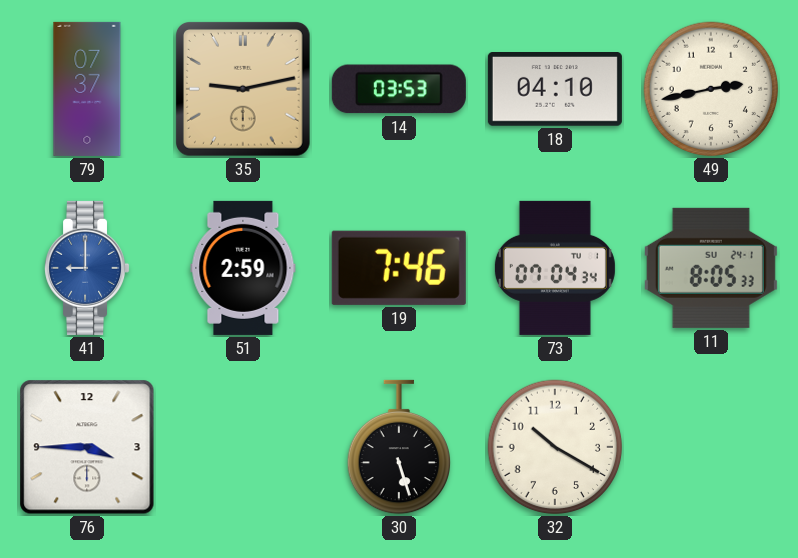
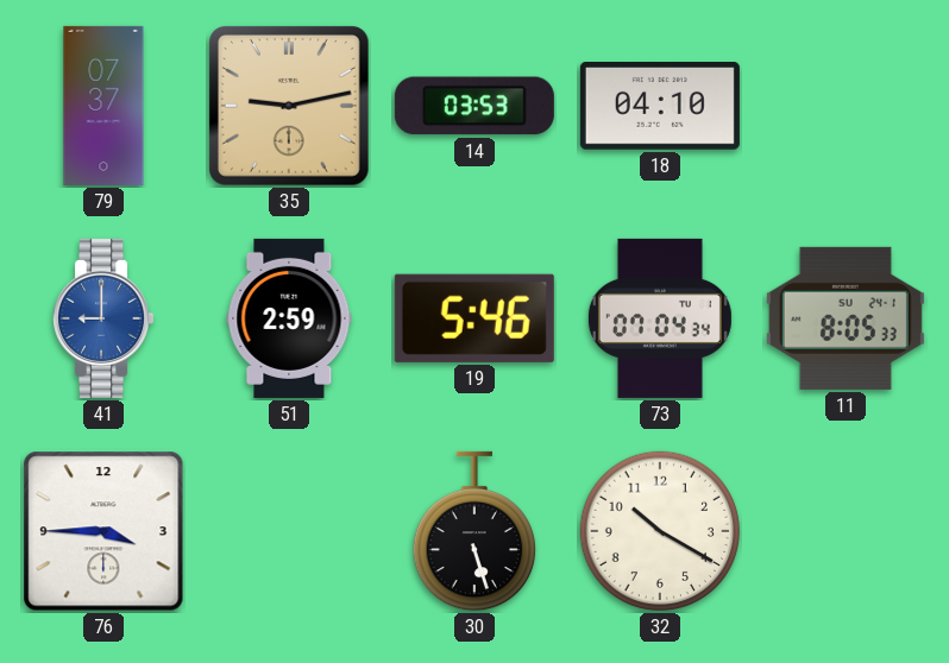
49: 2:43 -> none
19: 7:46 -> 5:46
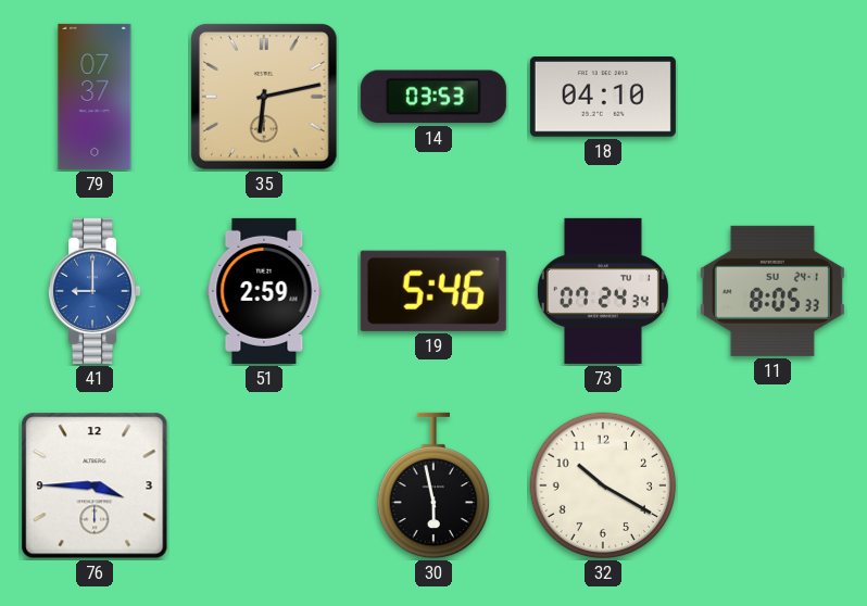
35: 9:13 -> 6:13
73: 07:04 -> 07:24
30: 5:27 -> 5:58
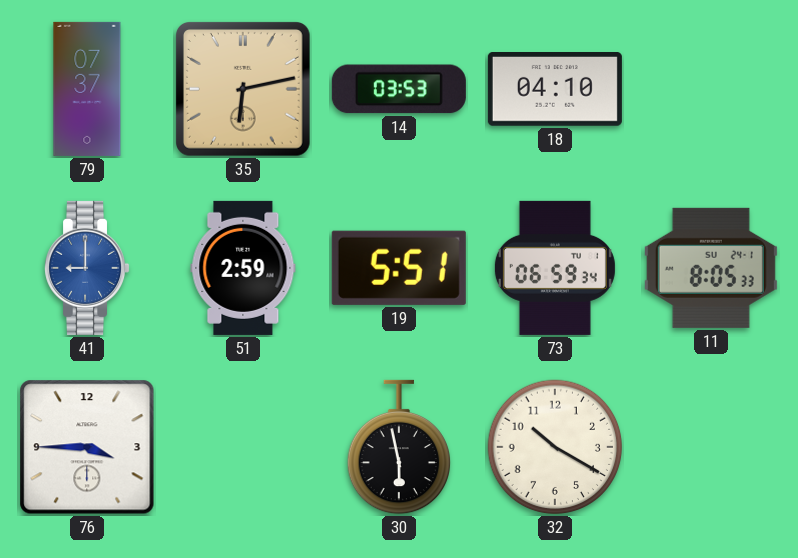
19: 5:46 -> 5:51
73: 07:24 -> 06:59
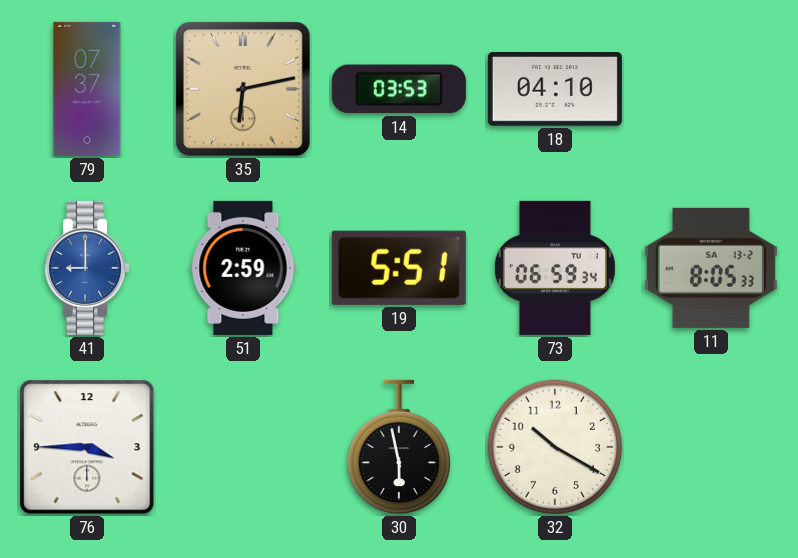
11 date: SU 24-1 -> SA 13-2
